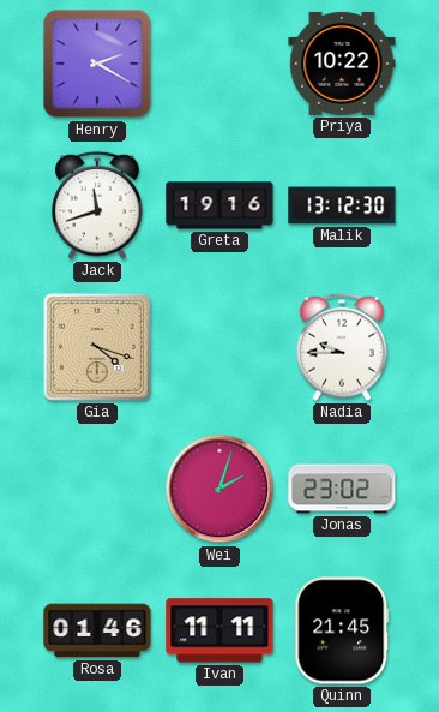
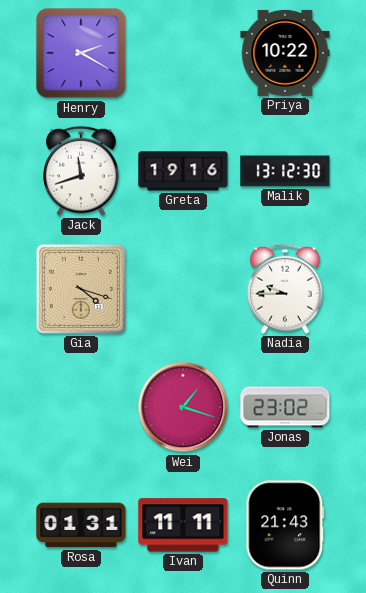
Wei: 2:03 -> 1:18
Rosa: 01:46 -> 01:31
Quinn: 21:45 -> 21:43
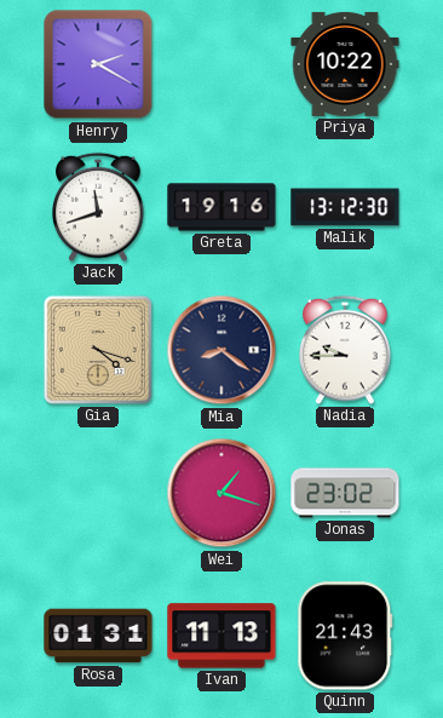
Mia: none -> 8:21
Ivan: 11:11 -> 11:13
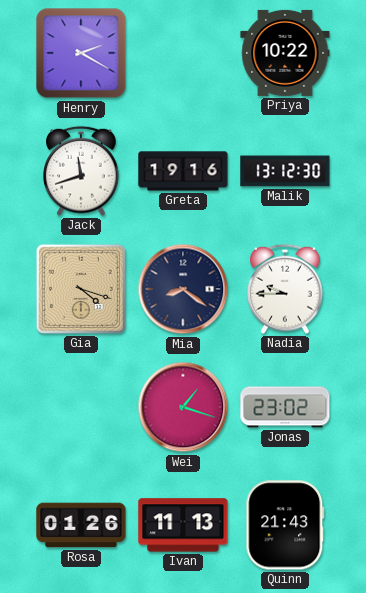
Rosa: 01:31 -> 01:26
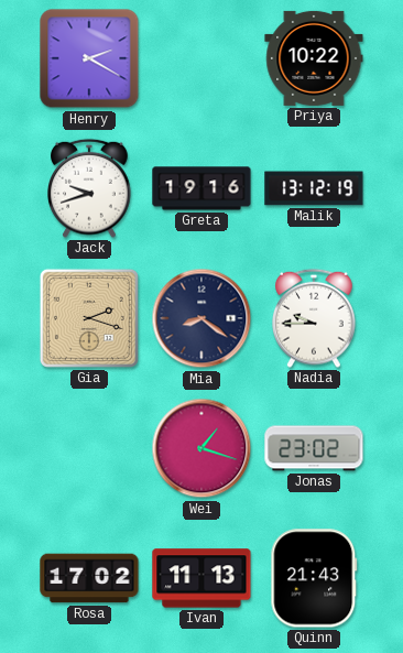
Jack: 11:42 -> 9:42
Malik: 13:12:30 -> 13:12:19
Gia: 4:18 -> 2:18
Rosa: 01:26 -> 17:02
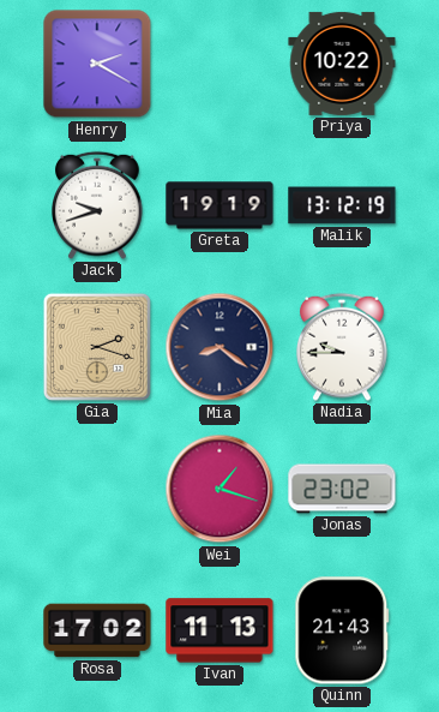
Greta: 19:16 -> 19:19
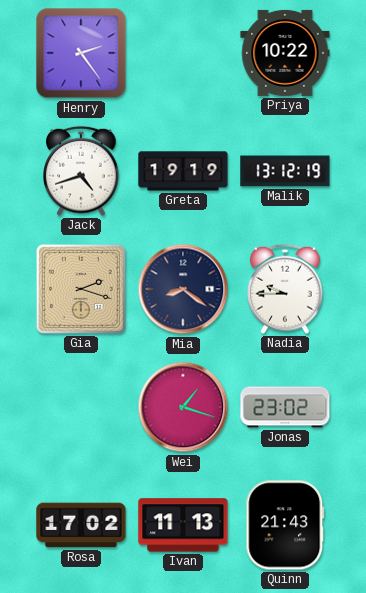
Henry: 2:20 -> 2:24
Jack: 9:42 -> 4:42
